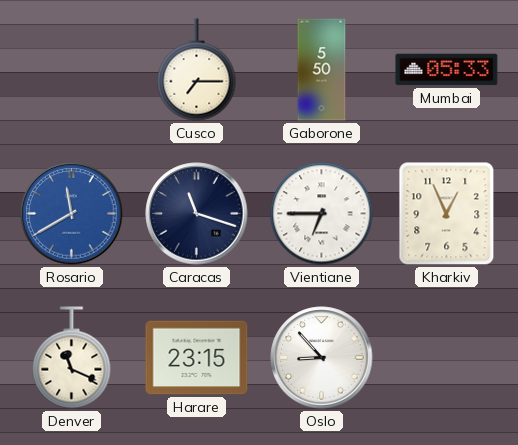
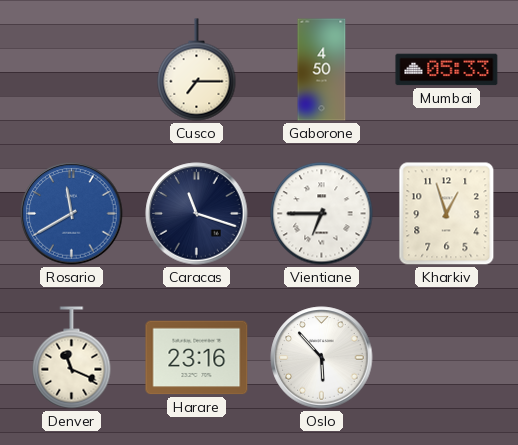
Gaborone: 5:50 -> 4:50
Kharkiv: 12:56 -> 12:57
Harare: 23:15 -> 23:16
Oslo: 8:53 -> 5:53
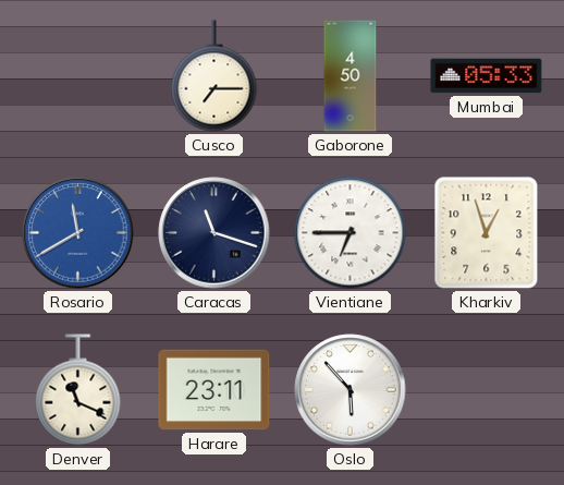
Harare: 23:16 -> 23:11
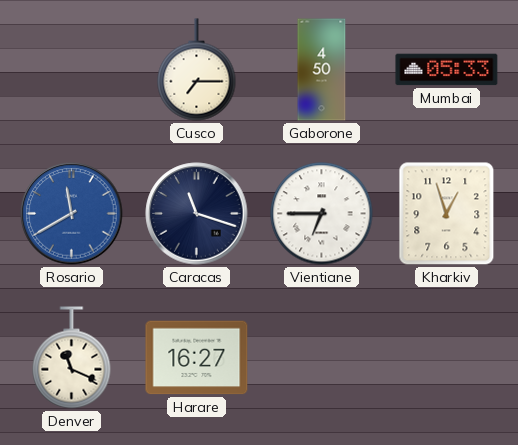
Harare: 23:11 -> 16:27
Oslo: 5:53 -> none
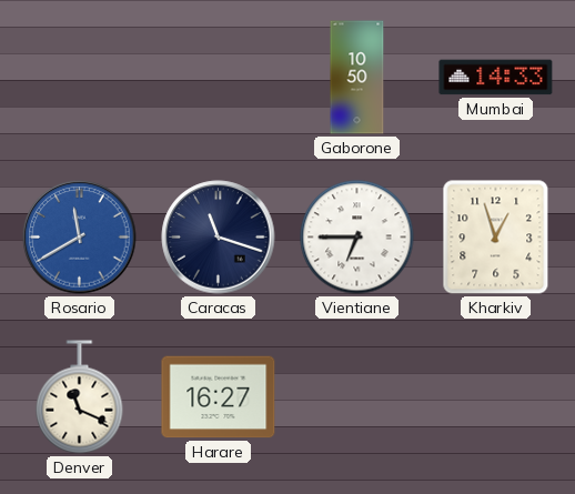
Cusco: 7:15 -> none
Gaborone: 4:50 -> 10:50
Mumbai: 05:33 -> 14:33
